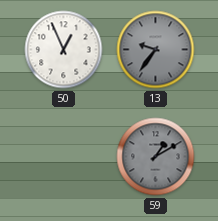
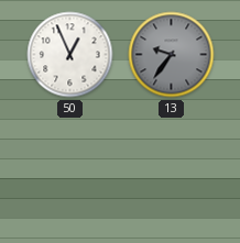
59: 1:10 -> none
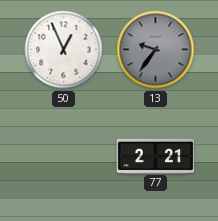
77: none -> 2:21
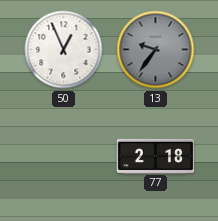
77: 2:21 -> 2:18
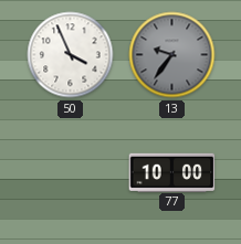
50: 12:56 -> 3:56
77: 2:18 -> 10:00
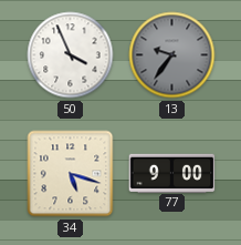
34: none -> 5:18
77: 10:00 -> 9:00
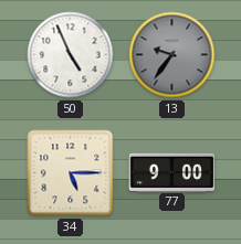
50: 3:56 -> 4:56
34: 5:18 -> 5:15
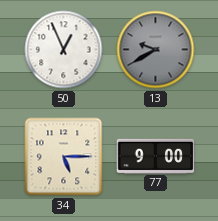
50: 4:56 -> 12:56
13: 9:36 -> 9:40
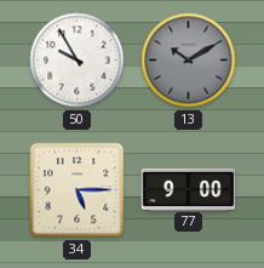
50: 12:56 -> 9:55
13: 9:40 -> 10:10
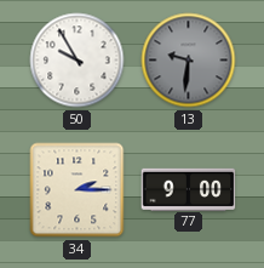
13: 10:10 -> 9:31
34: 5:15 -> 2:15
